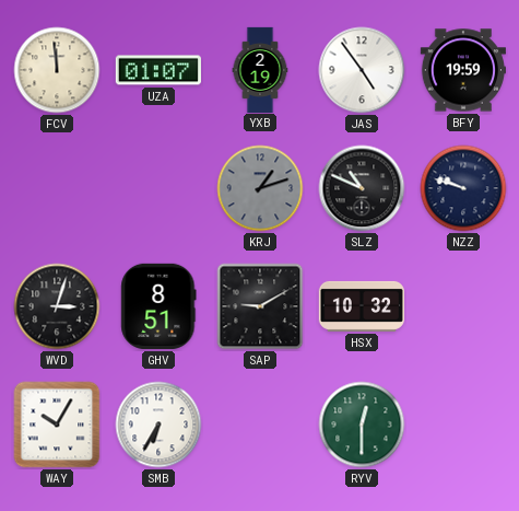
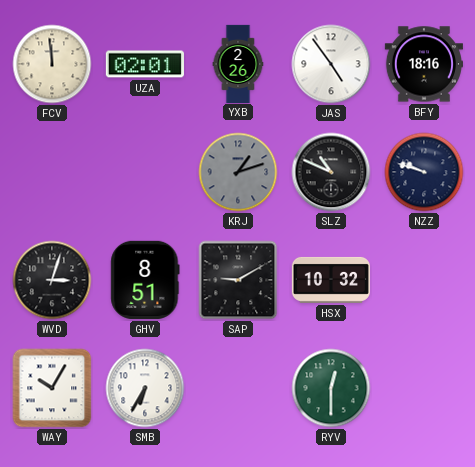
UZA: 01:07 -> 02:01
YXB: 2:19 -> 2:26
BFY: 19:59 -> 18:16
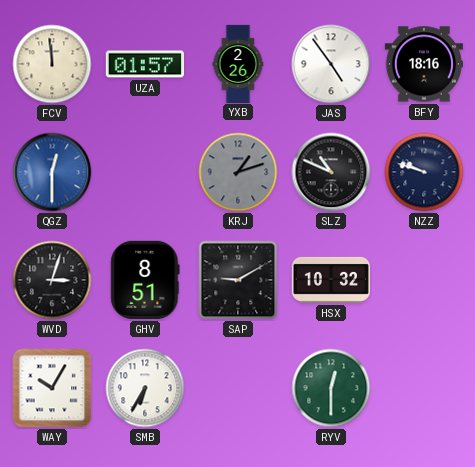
UZA: 02:01 -> 01:57
QGZ: none -> 12:30
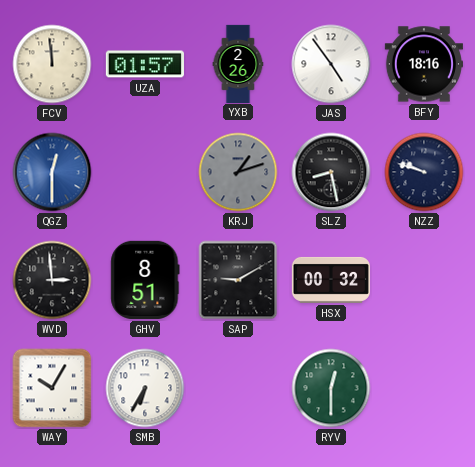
SLZ: 10:49 -> 8:28
WVD: 3:03 -> 2:59
HSX: 10:32 -> 00:32
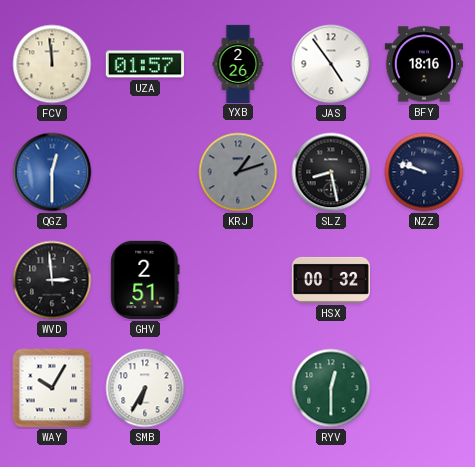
GHV: 8:51 -> 2:51
SAP: 9:10 -> none
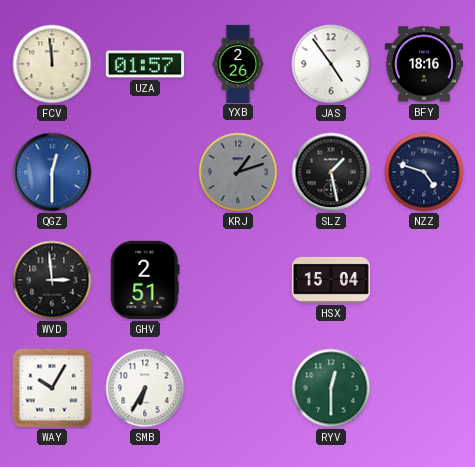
SLZ: 8:28 -> 1:28
NZZ: 9:48 -> 4:48
HSX: 00:32 -> 15:04
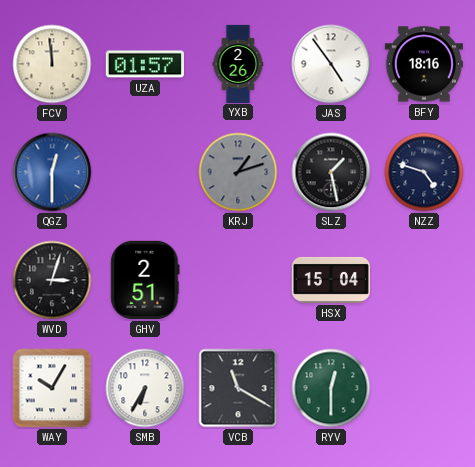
WVD: 2:59 -> 3:03
VCB: none -> 11:20
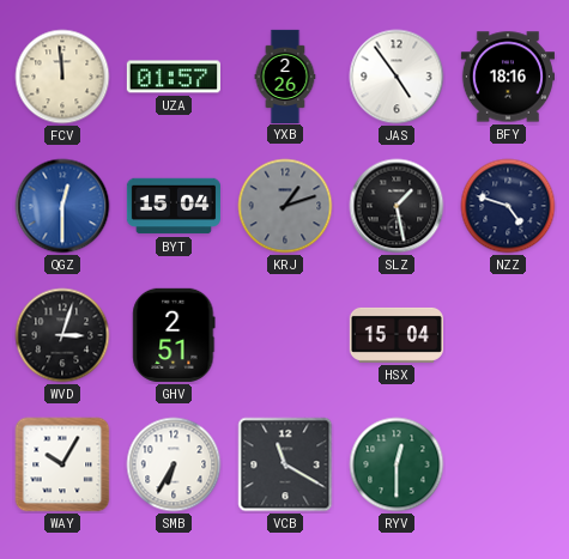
BYT: none -> 15:04
